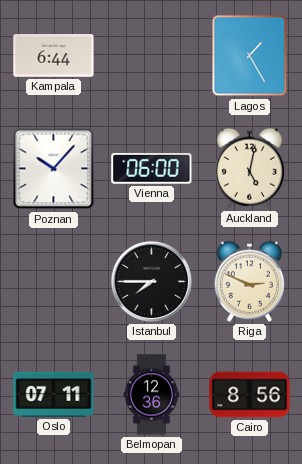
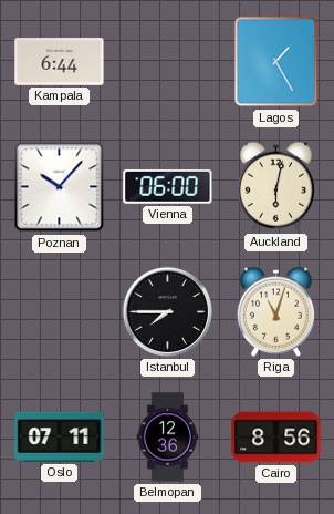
Auckland: 5:02 -> 6:02
Riga: 2:49 -> 11:03
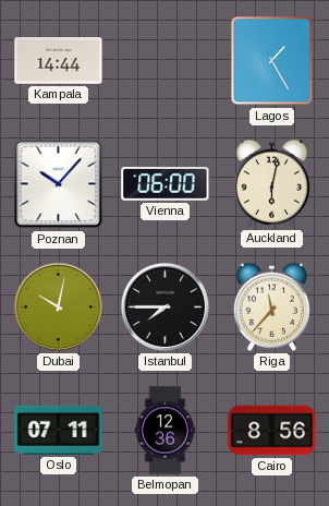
Kampala: 6:44 -> 14:44
Dubai: none -> 10:02
Riga: 11:03 -> 11:37
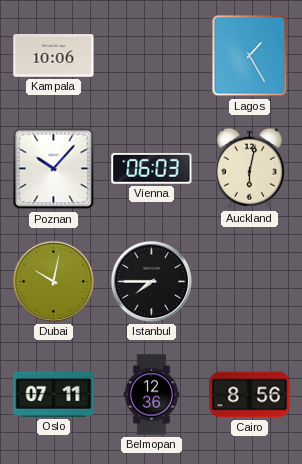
Kampala: 14:44 -> 10:06
Vienna: 06:00 -> 06:03
Riga: 11:37 -> none
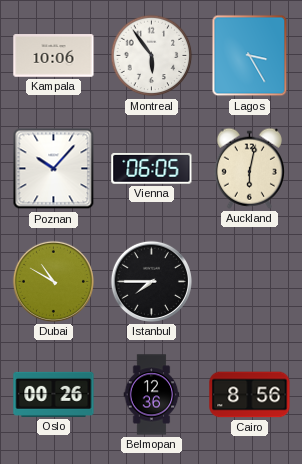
Montreal: none -> 5:54
Lagos: 1:25 -> 3:25
Vienna: 06:03 -> 06:05
Dubai: 10:02 -> 10:50
Oslo: 07:11 -> 00:26
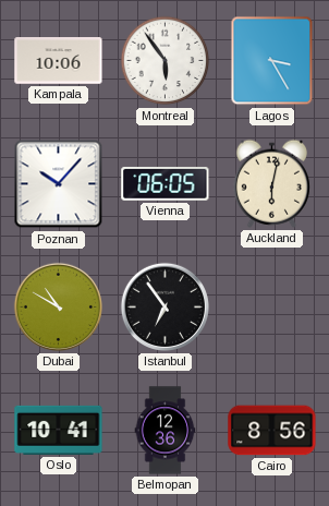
Istanbul: 7:45 -> 6:54
Oslo: 00:26 -> 10:41
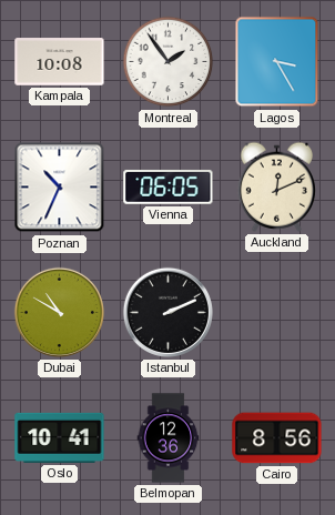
Kampala: 10:06 -> 10:08
Montreal: 5:54 -> 1:54
Poznan: 10:07 -> 10:34
Auckland: 6:02 -> 12:11
Istanbul: 6:54 -> 2:11
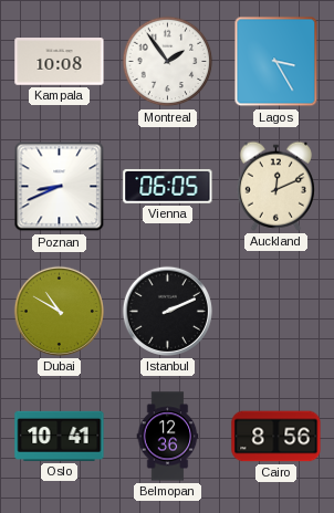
Poznan: 10:34 -> 8:41
